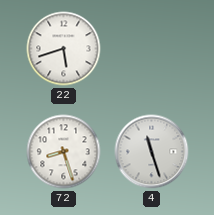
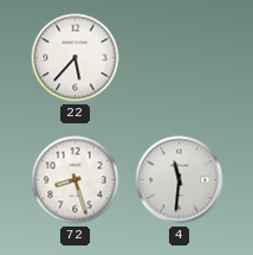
22: 5:42 -> 5:37
4: 11:27 -> 11:31
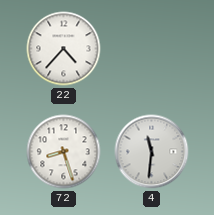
22: 5:37 -> 4:37
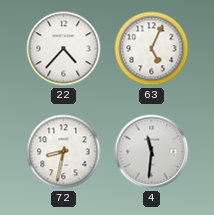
63: none -> 5:04
72: 8:27 -> 8:32
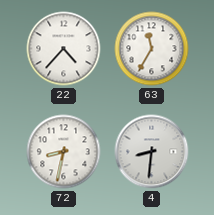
63: 5:04 -> 11:35
4: 11:31 -> 8:31
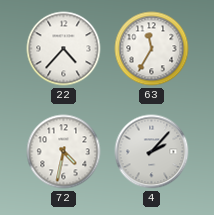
72: 8:32 -> 4:32
4: 8:31 -> 2:07
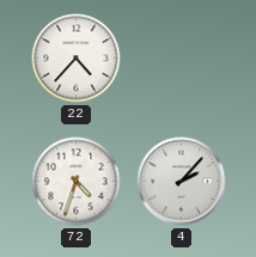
63: 11:35 -> none
72: 4:32 -> 4:33
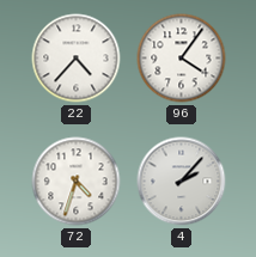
96: none -> 4:06
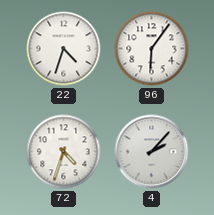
22: 4:37 -> 4:33
96: 4:06 -> 6:06
